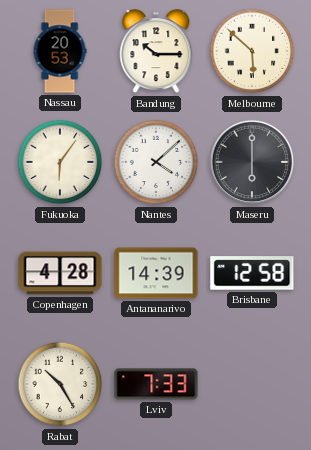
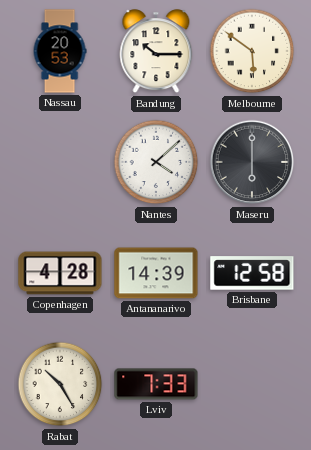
Melbourne: 5:52 -> 5:51
Fukuoka: 6:06 -> none
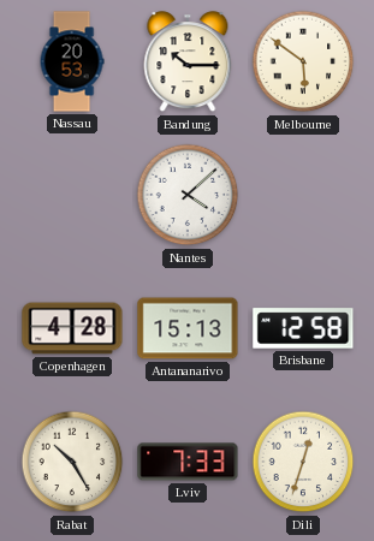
Maseru: 6:00 -> none
Antananarivo: 14:39 -> 15:13
Dili: none -> 12:33
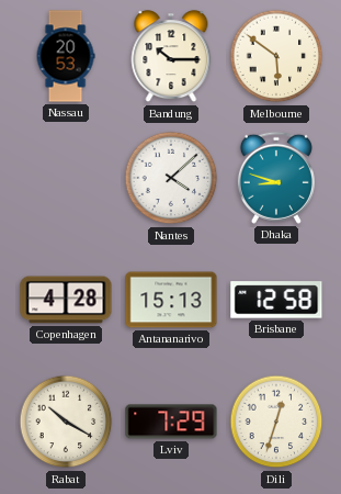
Dhaka: none -> 8:48
Rabat: 10:25 -> 10:20
Lviv: 7:33 -> 7:29
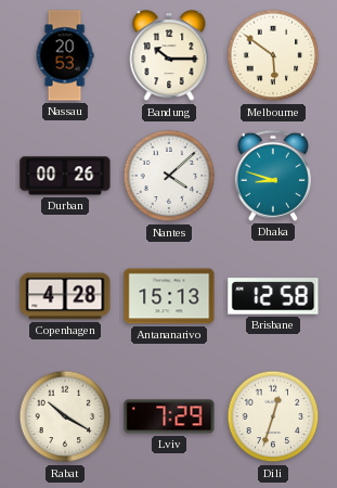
Durban: none -> 00:26
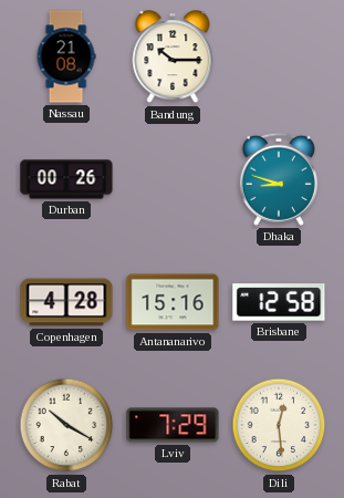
Nassau: 20:53 -> 21:08
Melbourne: 5:51 -> none
Nantes: 4:08 -> none
Antananarivo: 15:13 -> 15:16
Dili: 12:33 -> 12:29
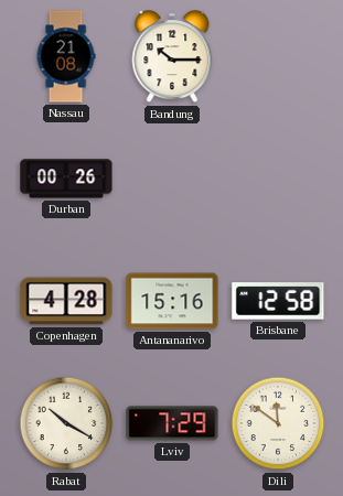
Dhaka: 8:48 -> none
Dili: 12:29 -> 11:51
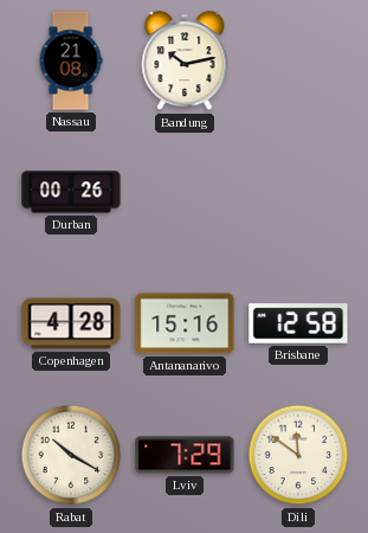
Bandung: 10:15 -> 10:13
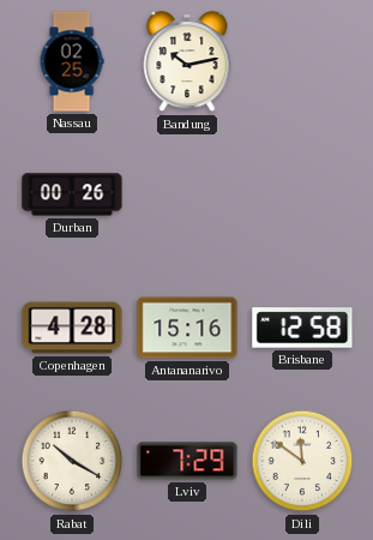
Nassau: 21:08 -> 02:25
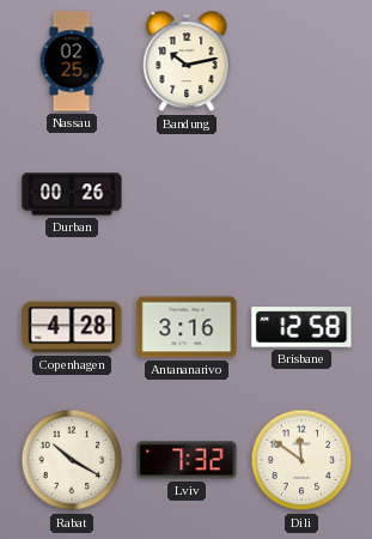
Antananarivo: 15:16 -> 3:16
Lviv: 7:29 -> 7:32
